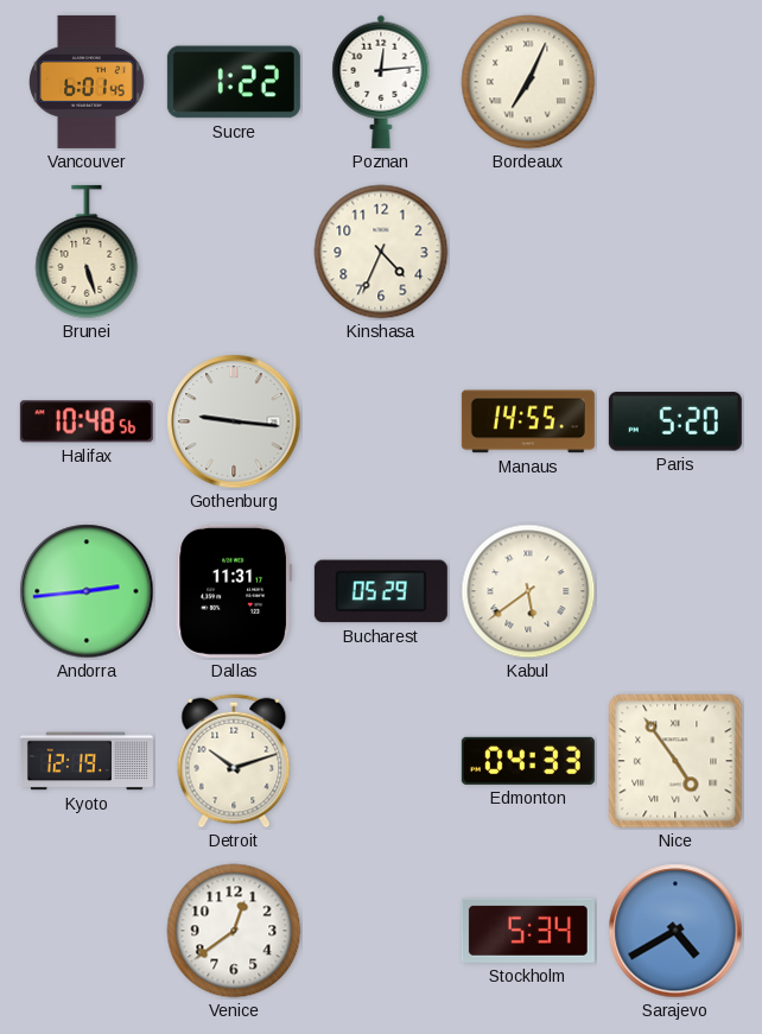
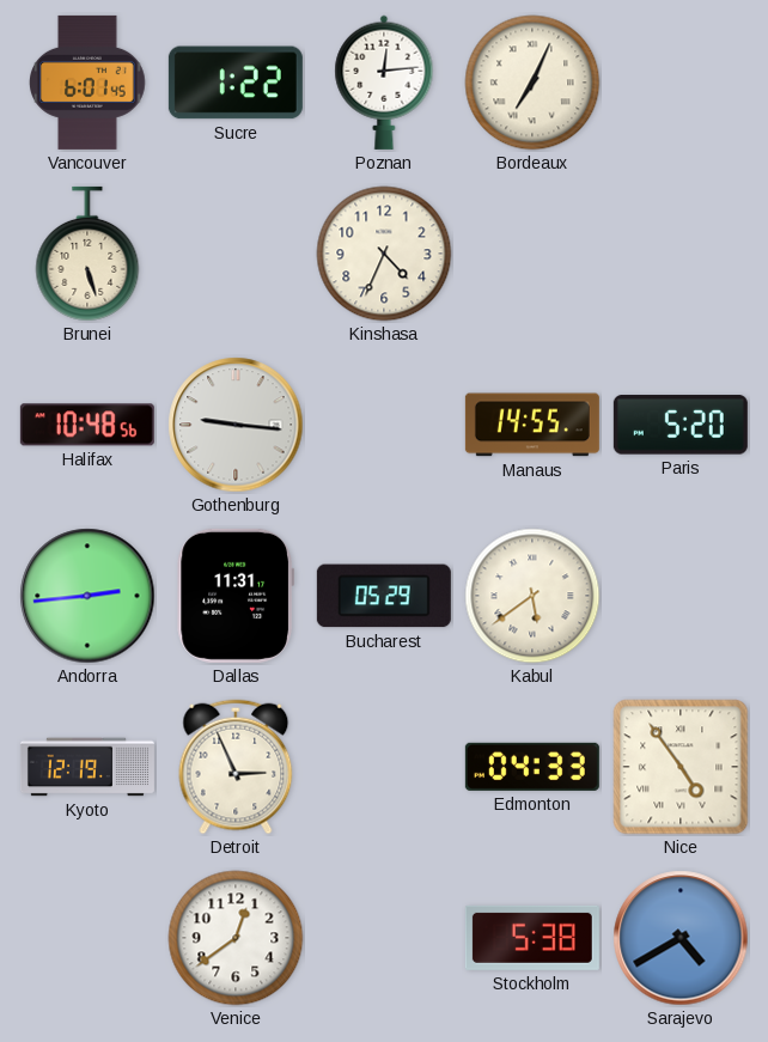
Detroit: 10:12 -> 2:56
Stockholm: 5:34 -> 5:38
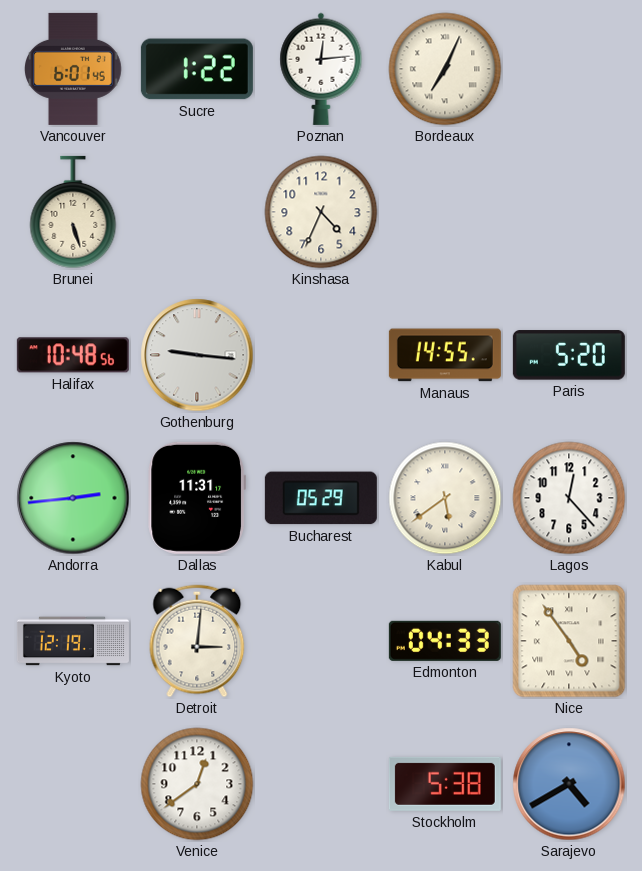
Lagos: none -> 12:23
Detroit: 2:56 -> 3:01
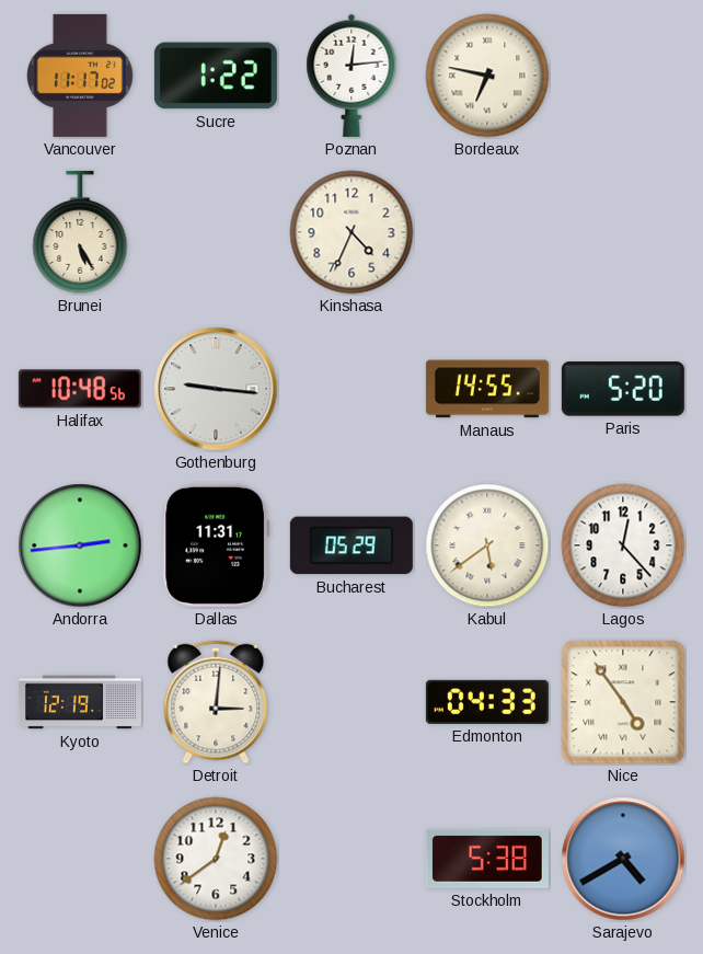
Vancouver: 6:01 -> 11:17
Bordeaux: 7:04 -> 6:47
Brunei: 5:27 -> 5:25
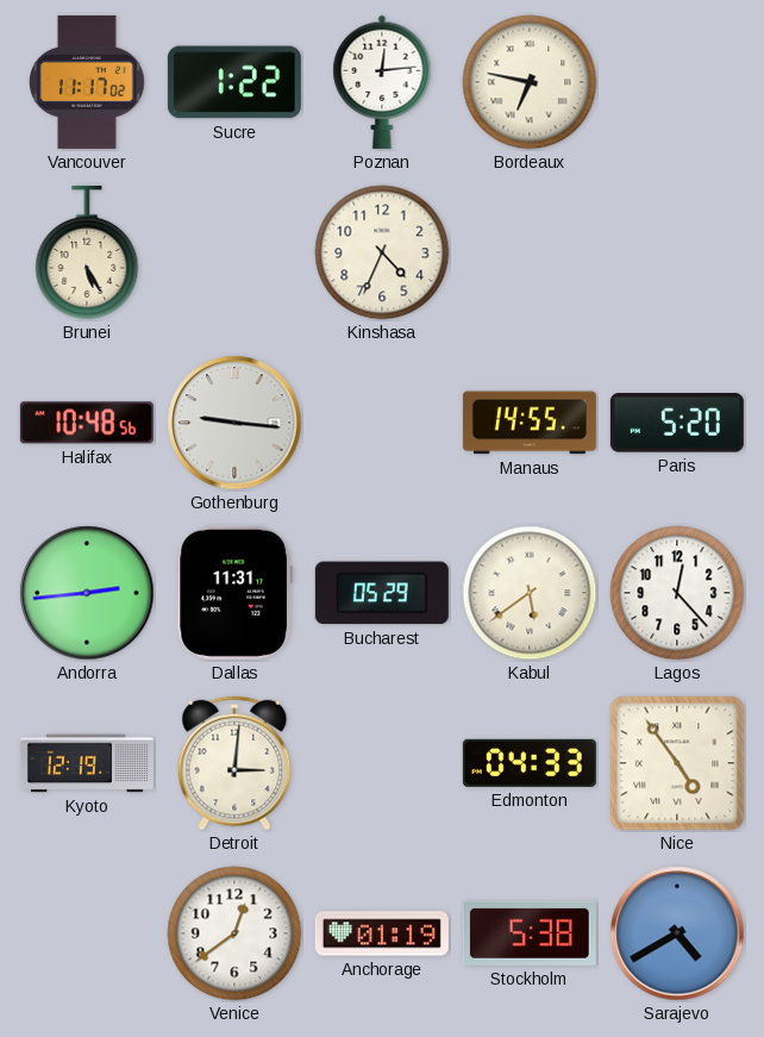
Anchorage: none -> 01:19
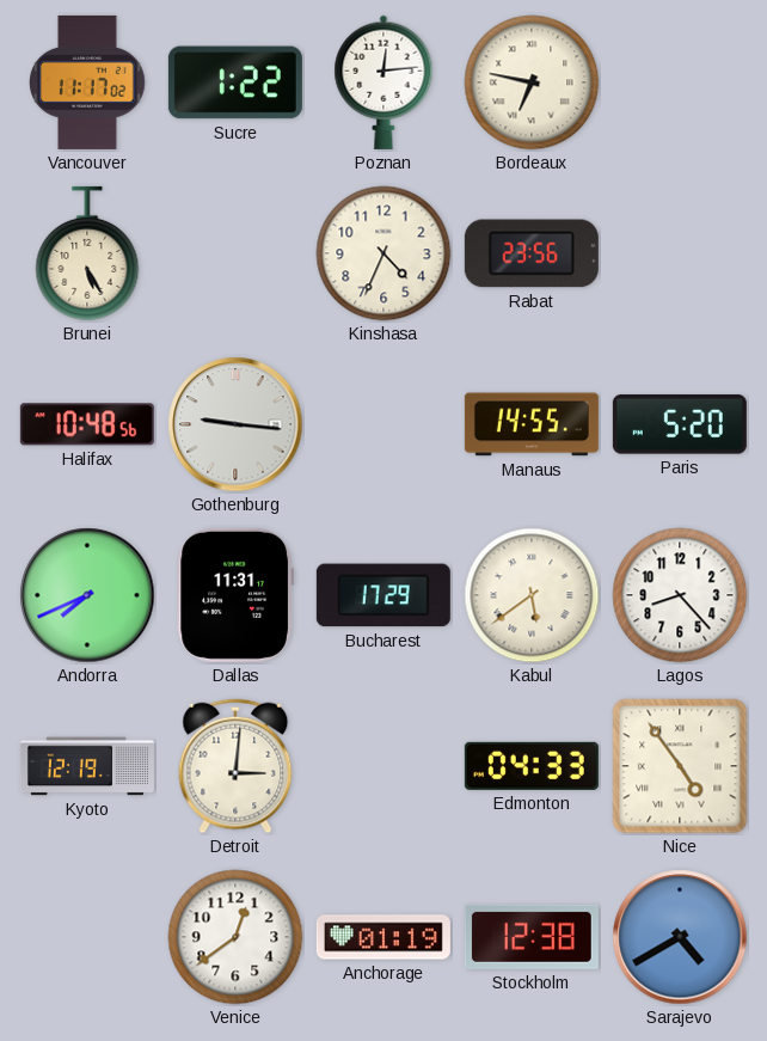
Rabat: none -> 23:56
Andorra: 2:44 -> 7:41
Bucharest: 05:29 -> 17:29
Lagos: 12:23 -> 8:23
Stockholm: 5:38 -> 12:38
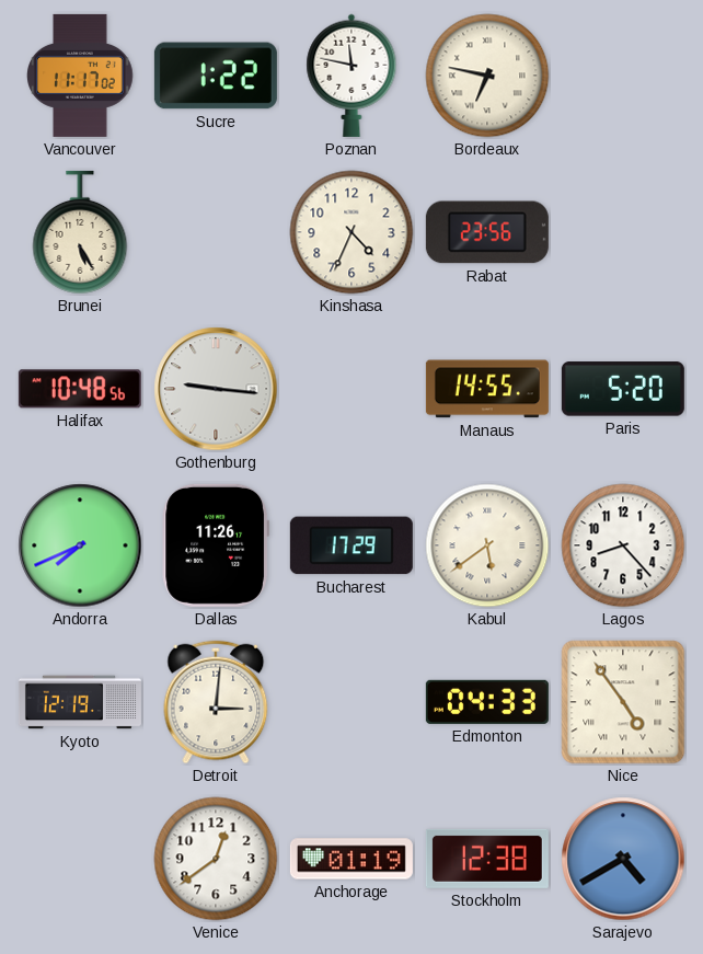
Poznan: 12:14 -> 11:47
Dallas: 11:31 -> 11:26
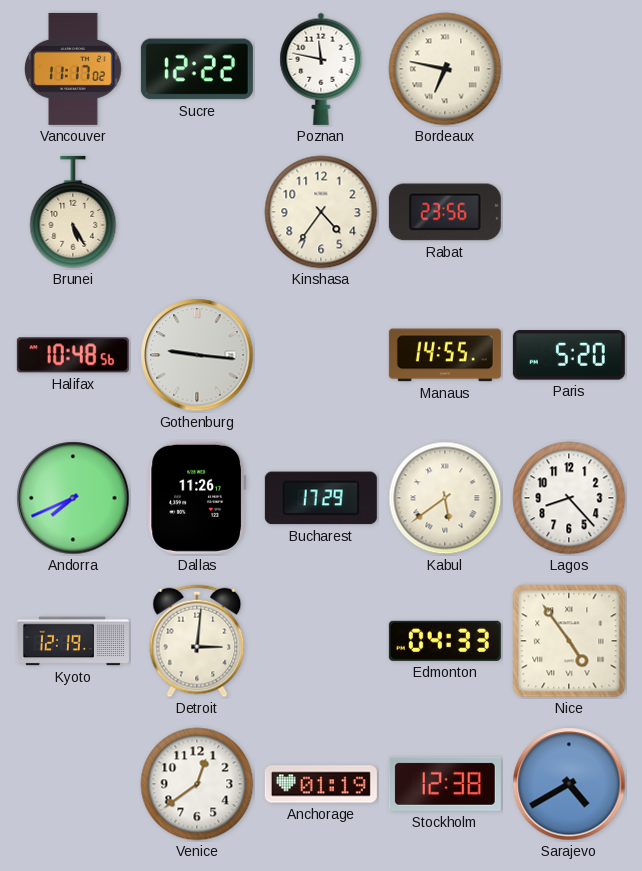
Sucre: 1:22 -> 12:22
Kinshasa: 4:34 -> 4:36
